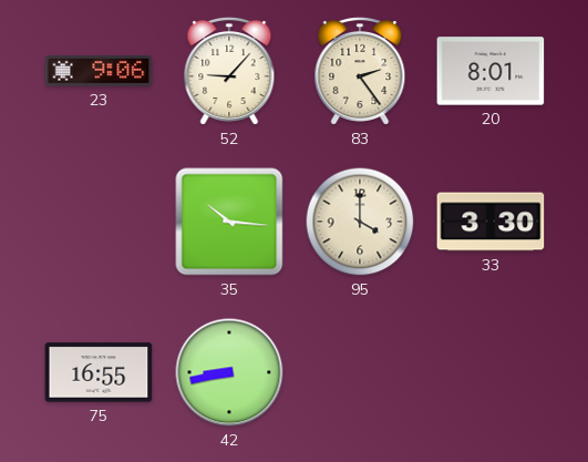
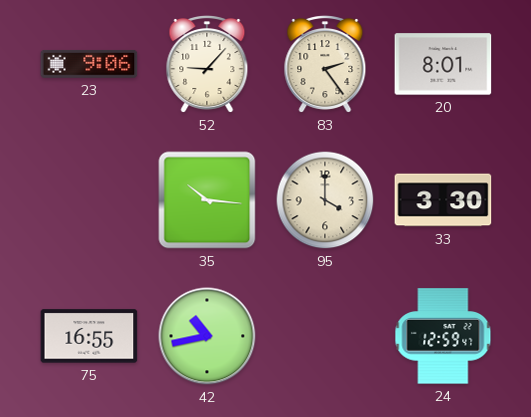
42: 8:43 -> 10:43
24: none -> 12:59
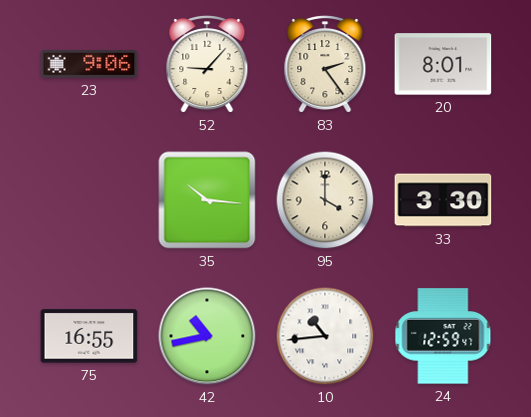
10: none -> 10:44
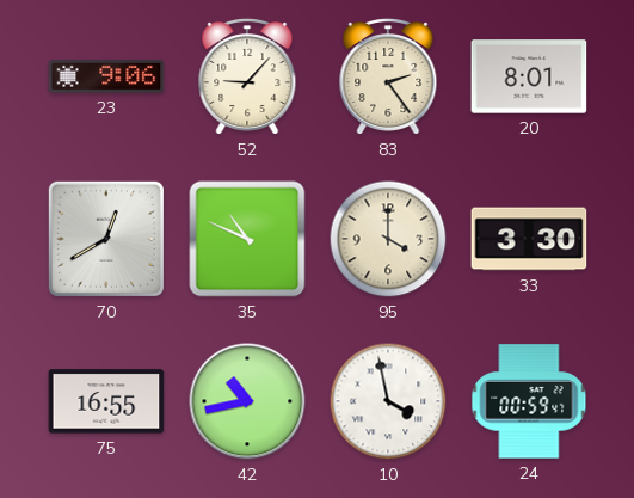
70: none -> 12:40
35: 10:16 -> 10:49
10: 10:44 -> 3:58
24: 12:59 -> 00:59
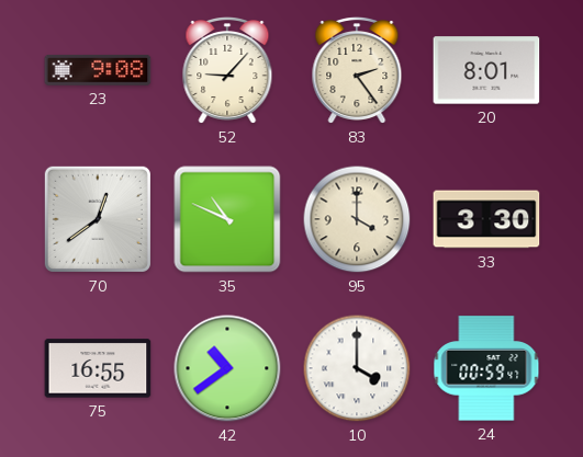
23: 9:06 -> 9:08
70: 12:40 -> 12:39
42: 10:43 -> 10:39
10: 3:58 -> 4:00
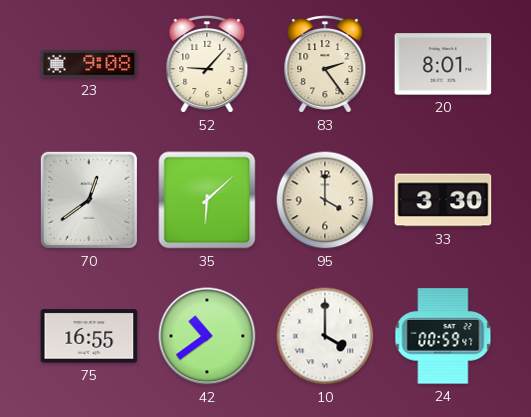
35: 10:49 -> 6:08
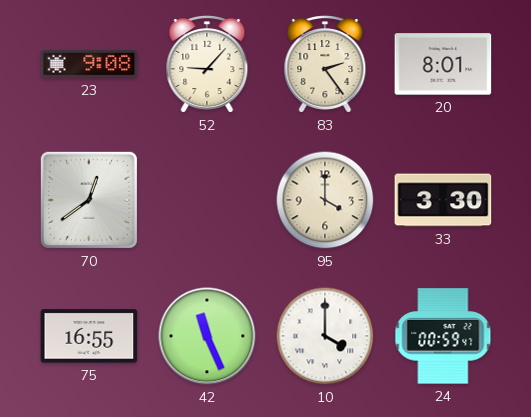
35: 6:08 -> none
42: 10:39 -> 11:26
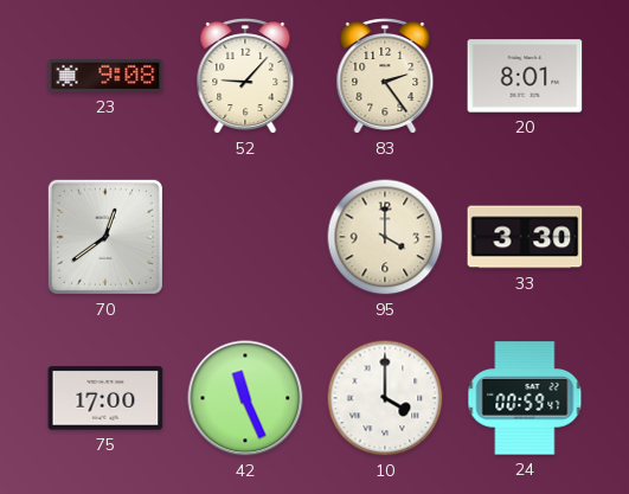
75: 16:55 -> 17:00
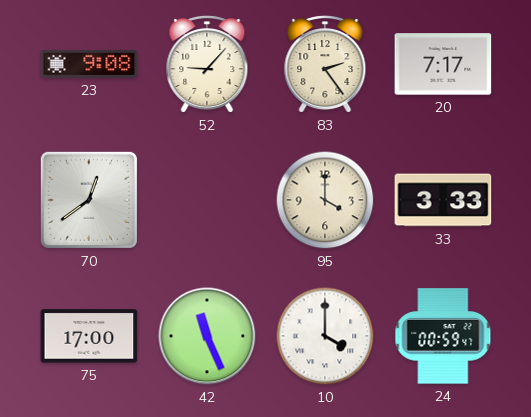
20: 8:01 -> 7:17
33: 3:30 -> 3:33
